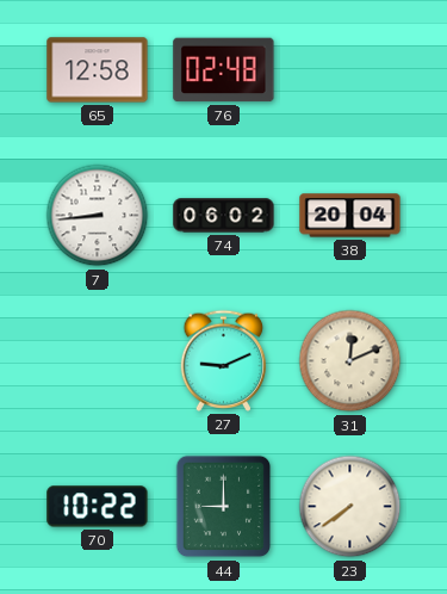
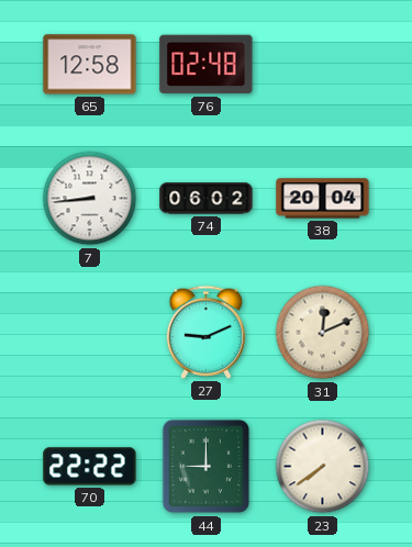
70: 10:22 -> 22:22
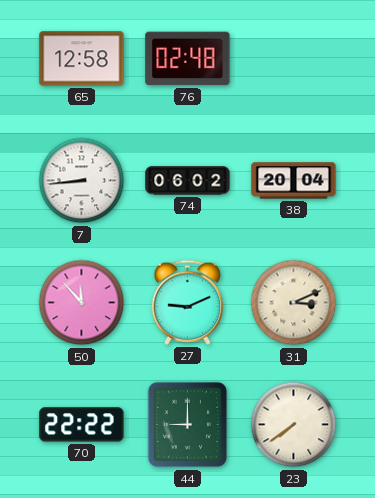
50: none -> 11:53
31: 12:11 -> 3:11
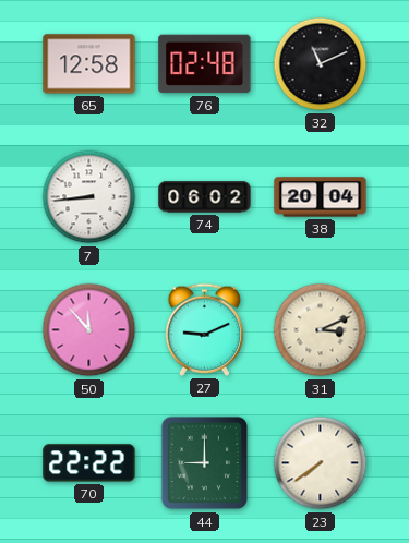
32: none -> 11:11
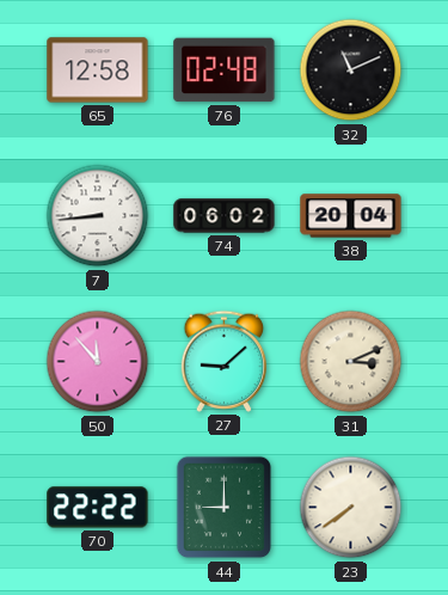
27: 9:11 -> 9:08
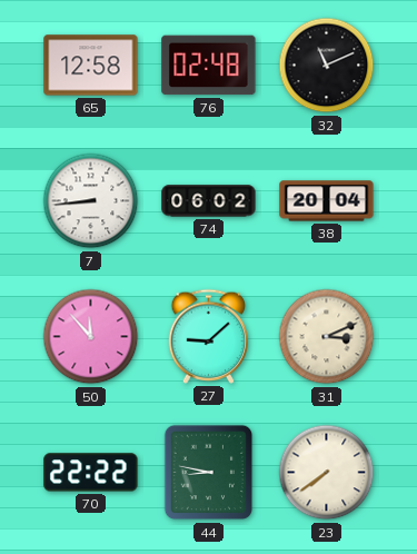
44: 9:00 -> 8:47
